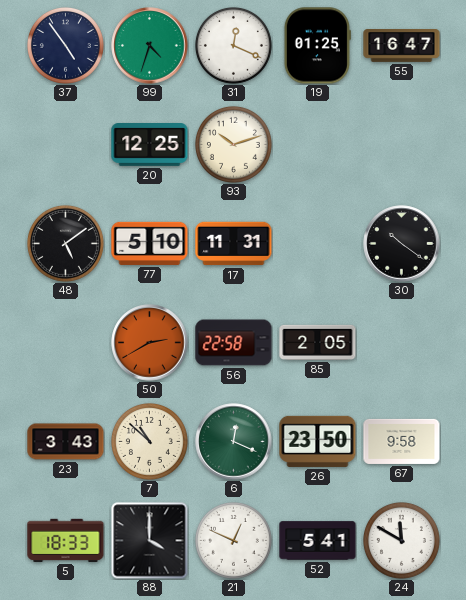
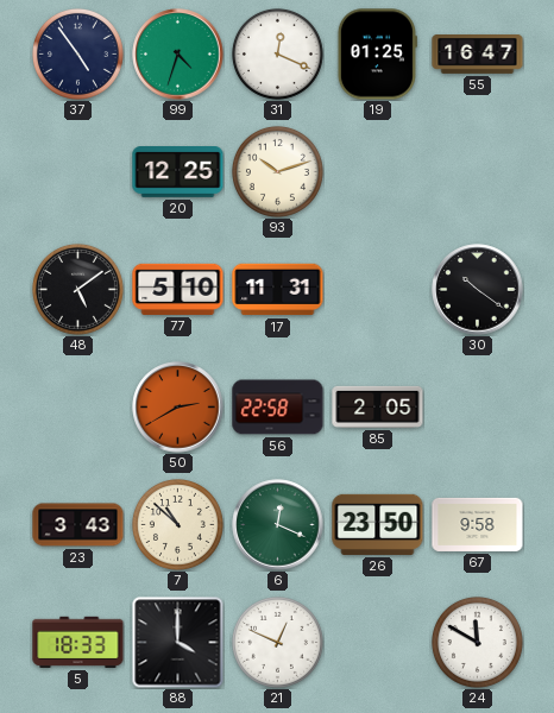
52: 5:41 -> none
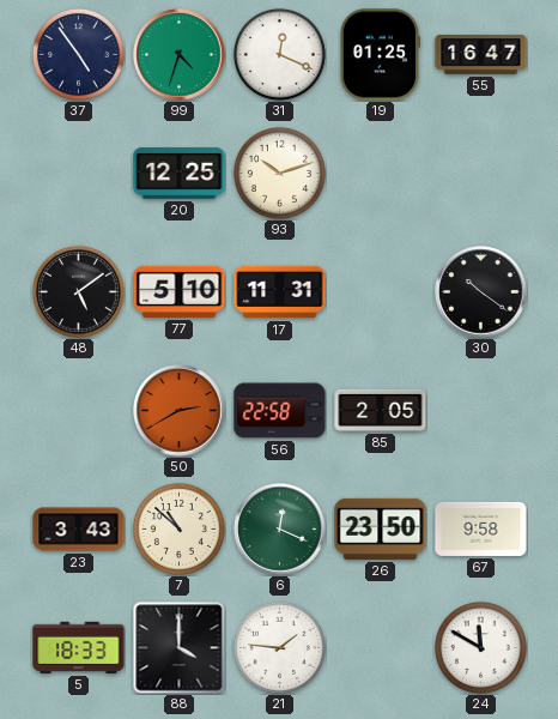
21: 12:49 -> 1:46
